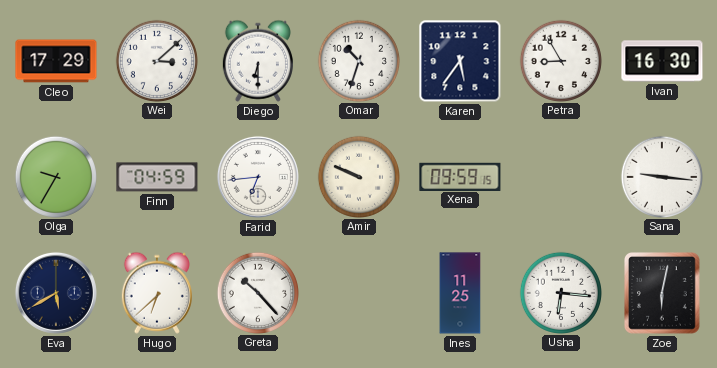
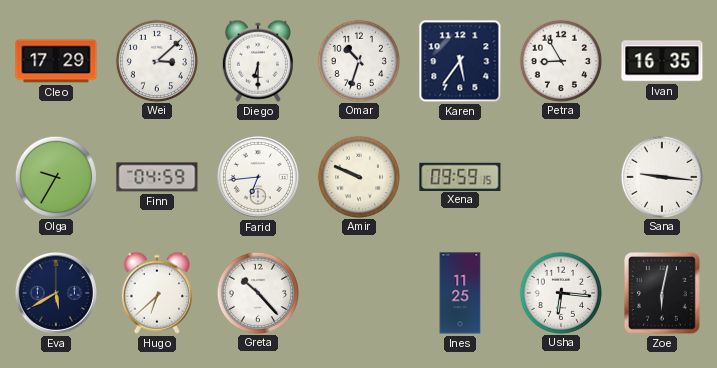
Ivan: 16:30 -> 16:35
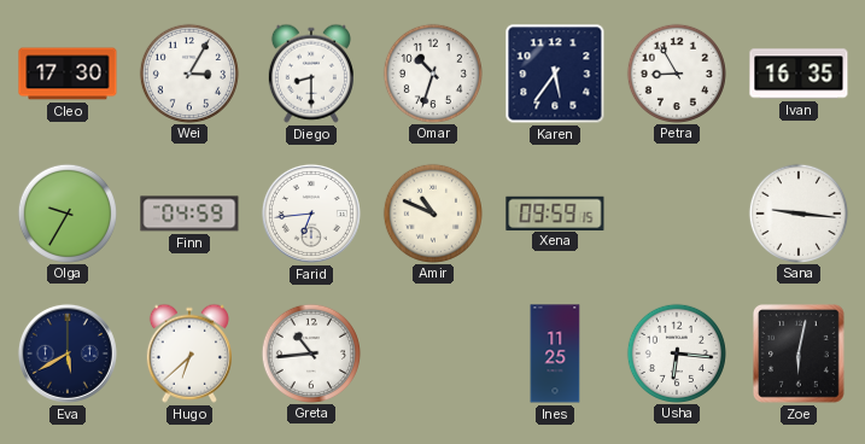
Cleo: 17:29 -> 17:30
Wei: 3:08 -> 3:05
Diego: 6:30 -> 8:30
Amir: 9:49 -> 10:49
Greta: 10:23 -> 10:44
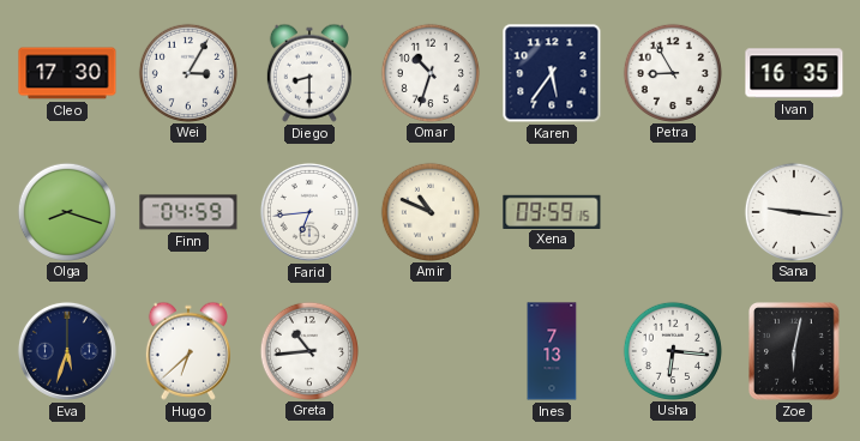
Olga: 9:35 -> 8:18
Eva: 5:40 -> 5:33
Ines: 11:25 -> 7:13
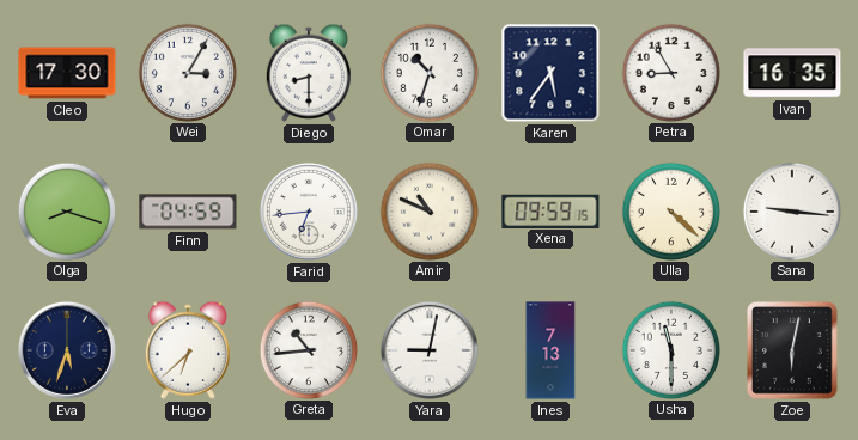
Ulla: none -> 4:22
Yara: none -> 9:02
Usha: 6:16 -> 11:30
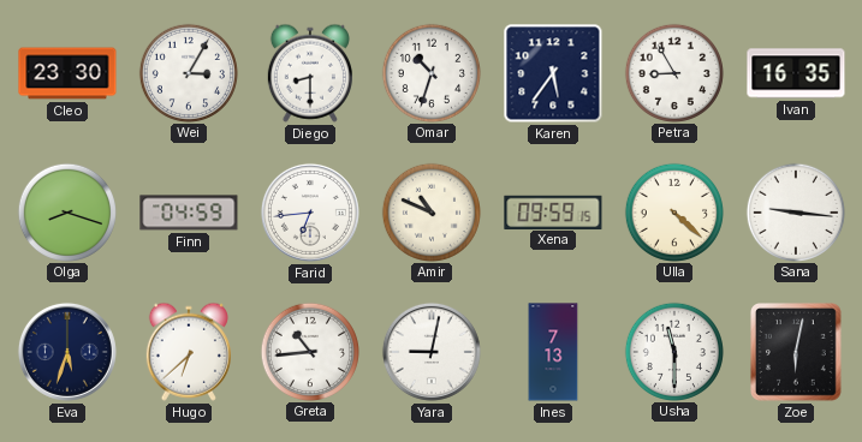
Cleo: 17:30 -> 23:30
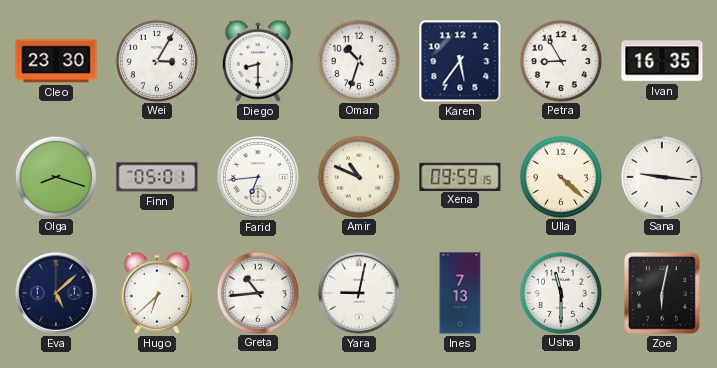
Finn: 04:59 -> 05:01
Eva: 5:33 -> 5:08
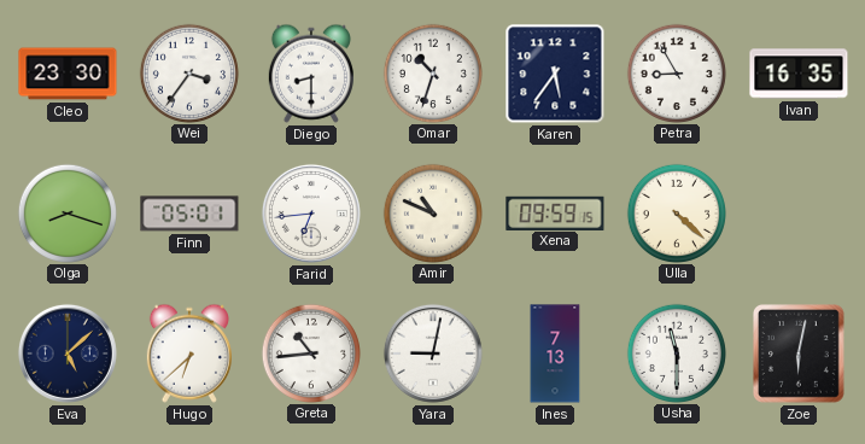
Wei: 3:05 -> 3:36
Sana: 9:16 -> none
